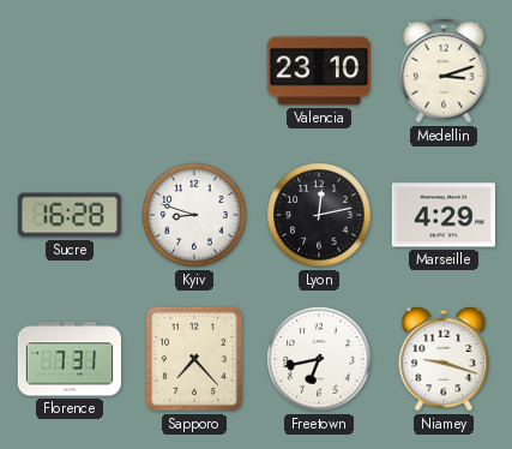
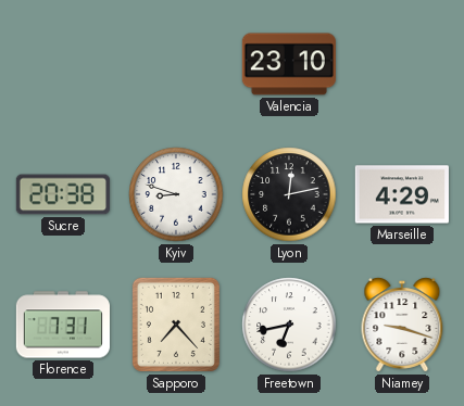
Medellin: 3:12 -> none
Sucre: 16:28 -> 20:38
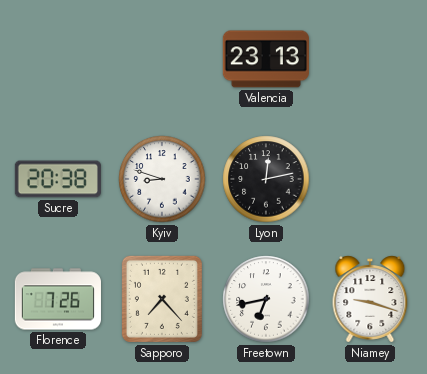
Valencia: 23:10 -> 23:13
Marseille: 4:29 -> none
Florence: 7:31 -> 7:26
